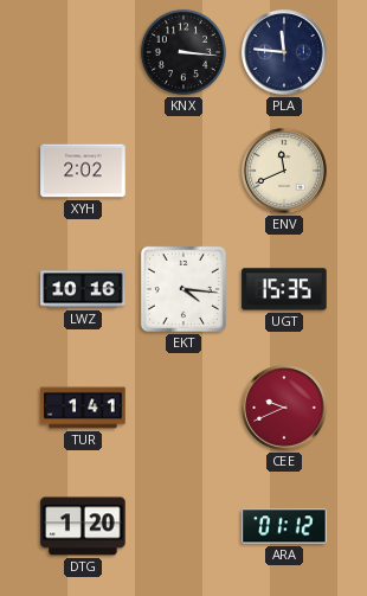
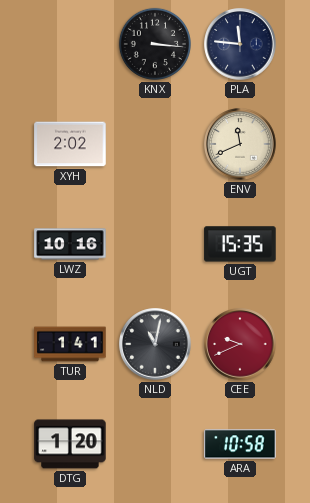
EKT: 4:16 -> none
NLD: none -> 11:02
ARA: 01:12 -> 10:58
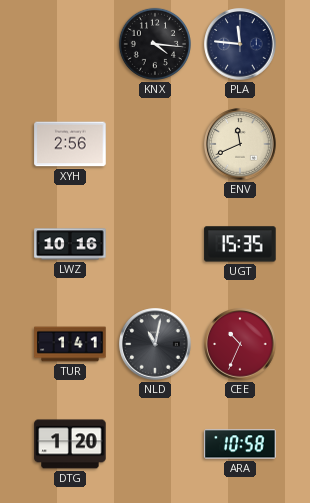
KNX: 3:16 -> 4:16
XYH: 2:02 -> 2:56
CEE: 9:41 -> 10:34
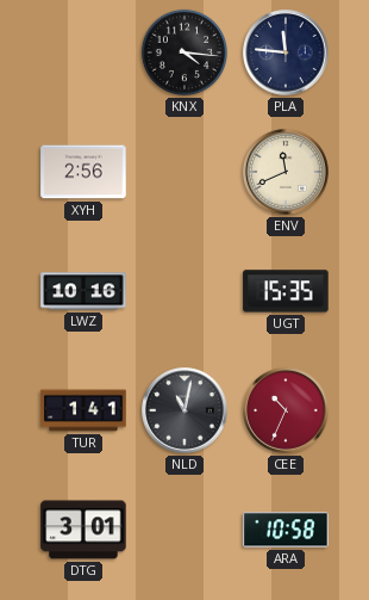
DTG: 1:20 -> 3:01
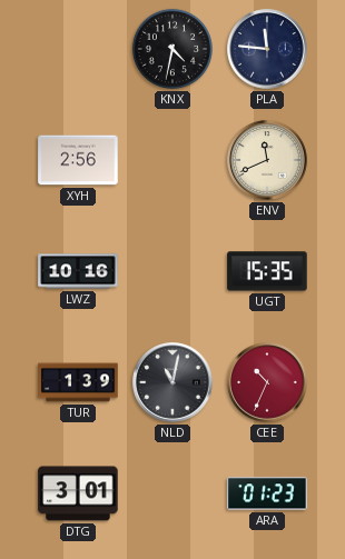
KNX: 4:16 -> 4:32
TUR: 1:41 -> 1:39
ARA: 10:58 -> 01:23
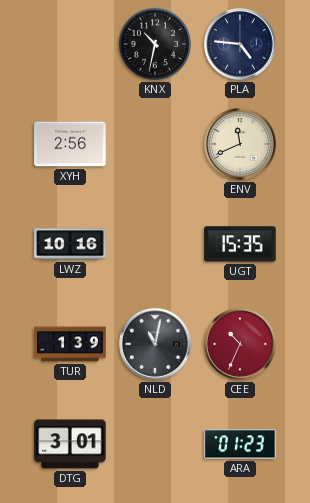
KNX: 4:32 -> 10:32
PLA: 11:46 -> 4:46
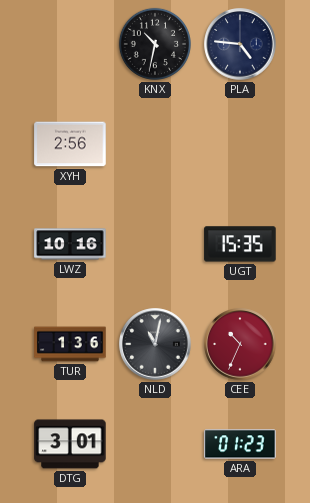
ENV: 11:41 -> none
TUR: 1:39 -> 1:36
